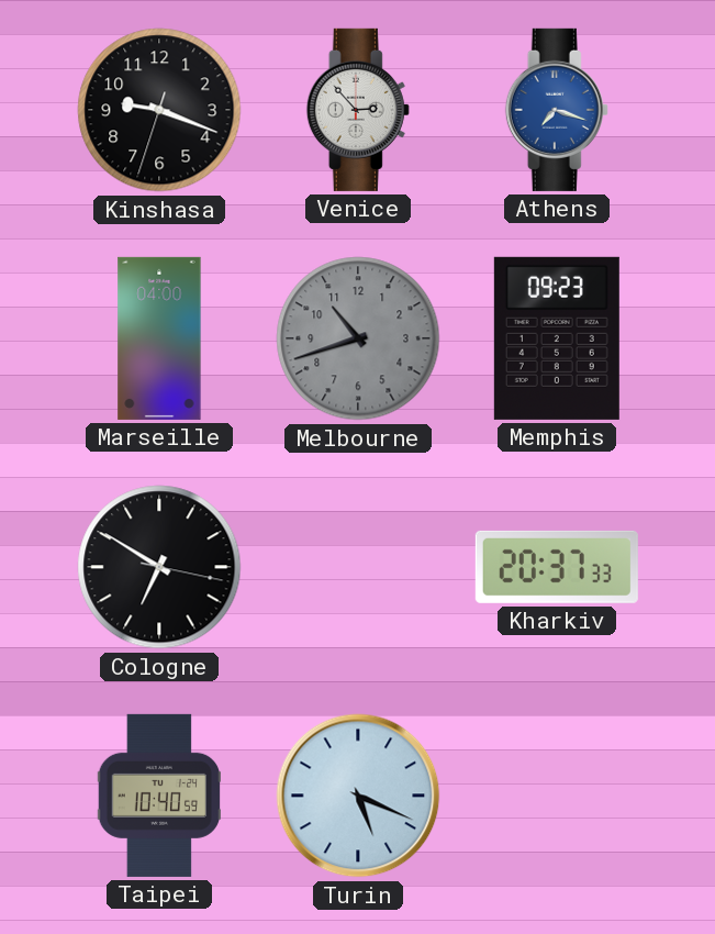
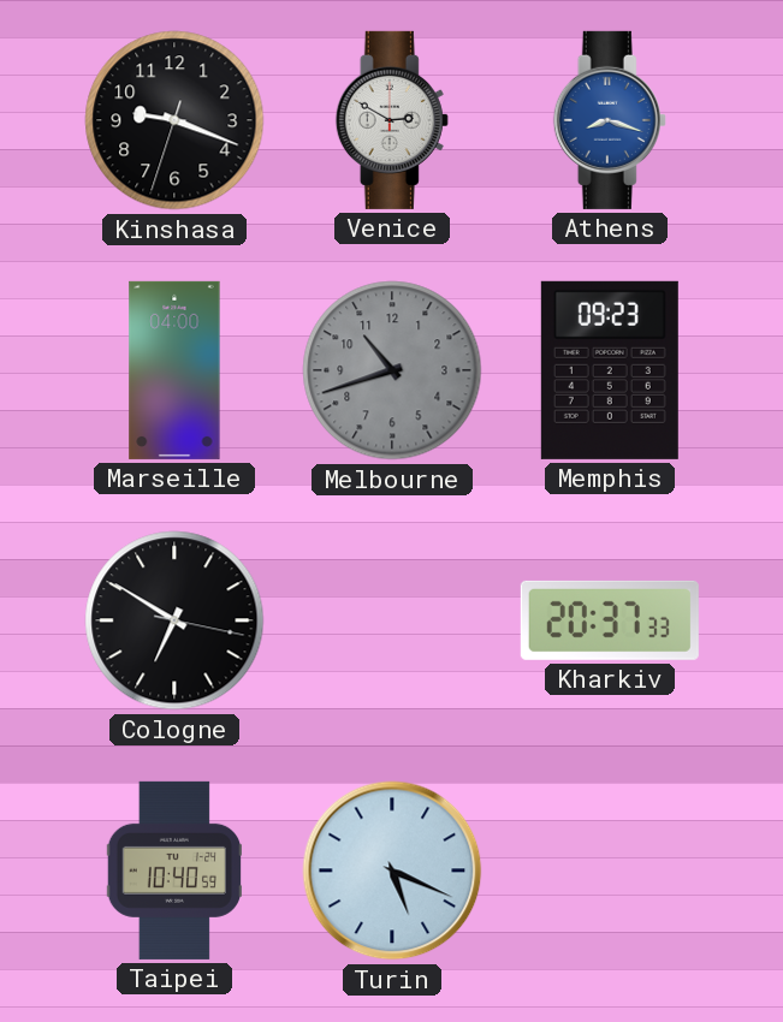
Venice: 2:53 -> 2:50
Athens: 7:18 -> 8:18
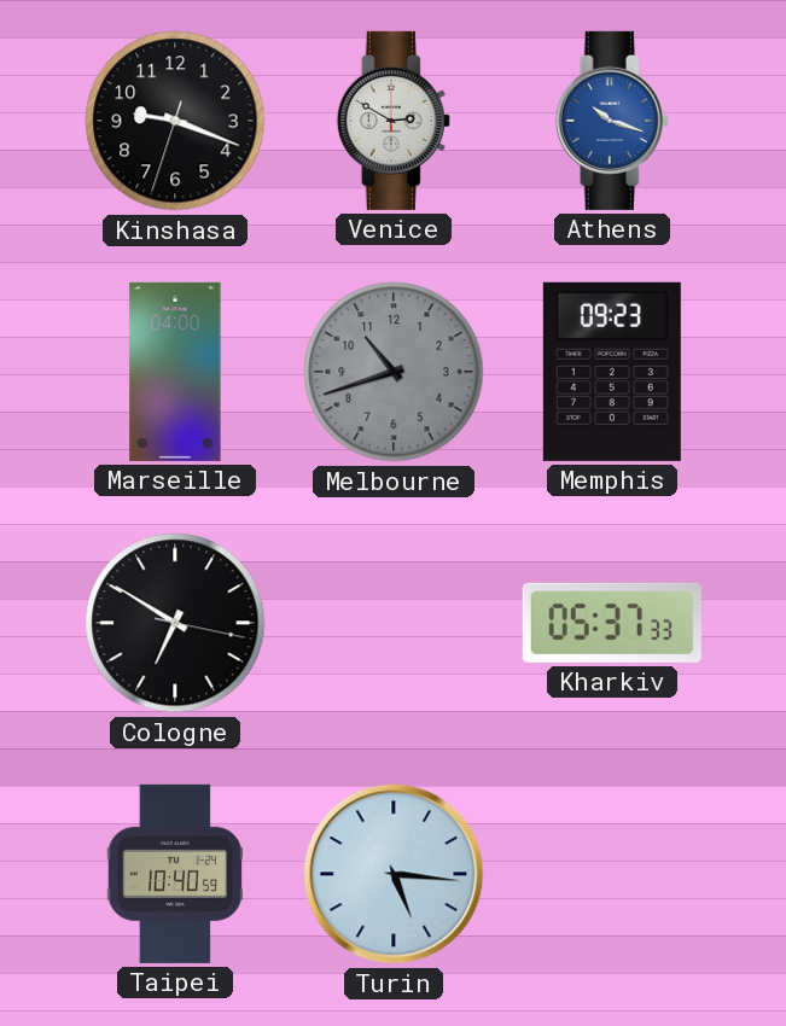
Athens: 8:18 -> 10:18
Kharkiv: 20:37 -> 05:37
Turin: 5:19 -> 5:16
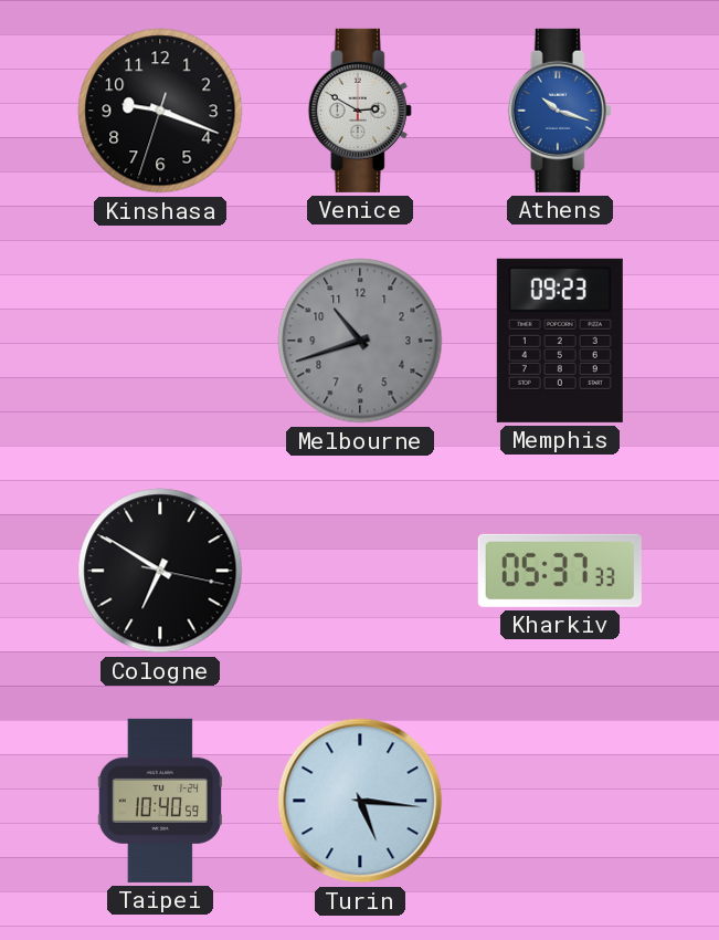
Marseille: 04:00 -> none
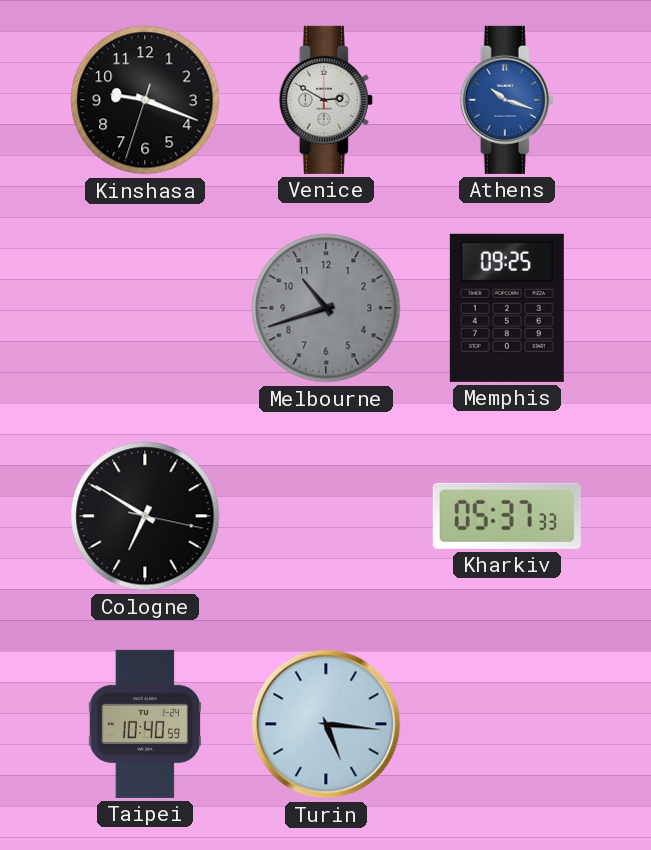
Memphis: 09:23 -> 09:25
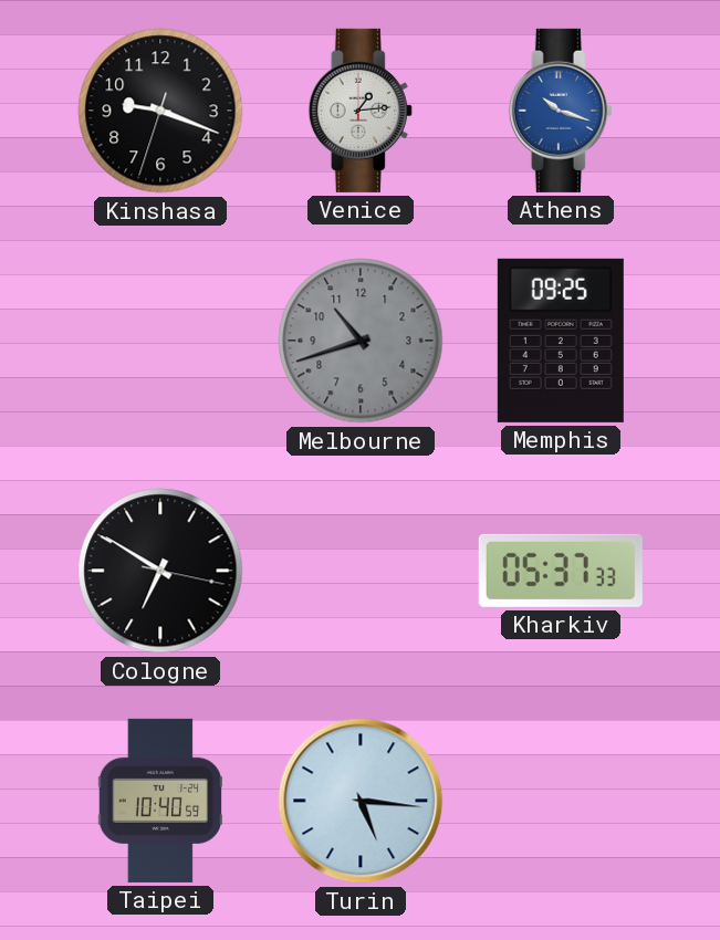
Venice: 2:50 -> 1:14
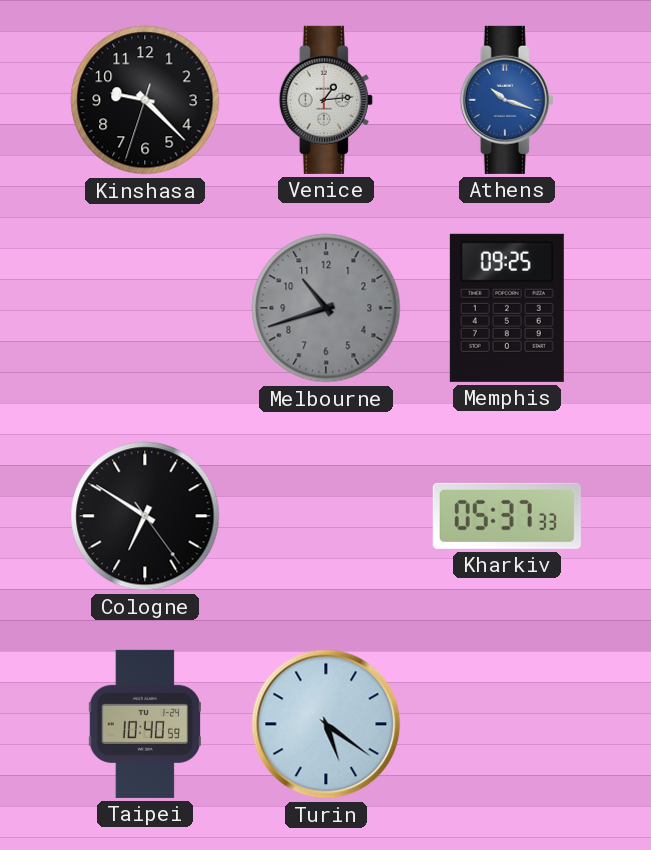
Kinshasa: 9:18 -> 9:22
Cologne: 6:50:17 -> 6:50:24
Turin: 5:16 -> 5:21
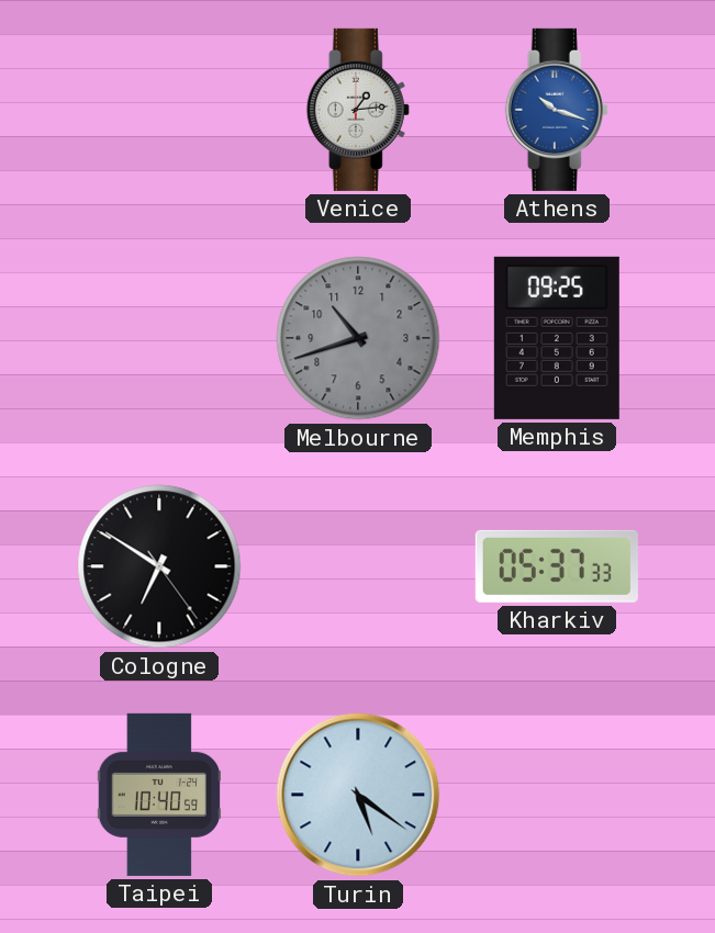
Kinshasa: 9:22 -> none
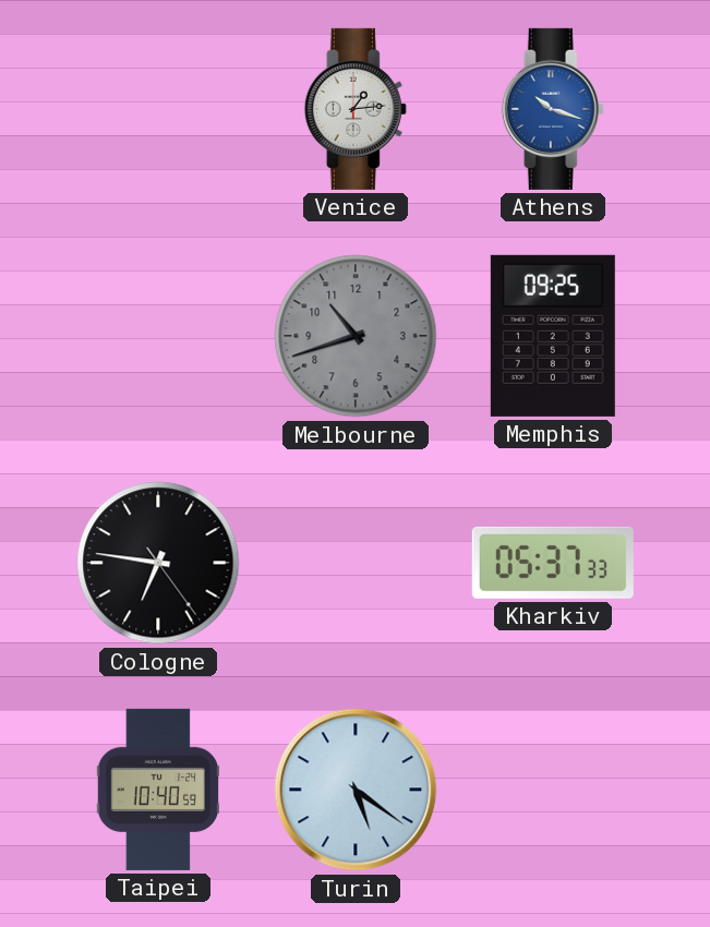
Cologne: 6:50 -> 6:46
